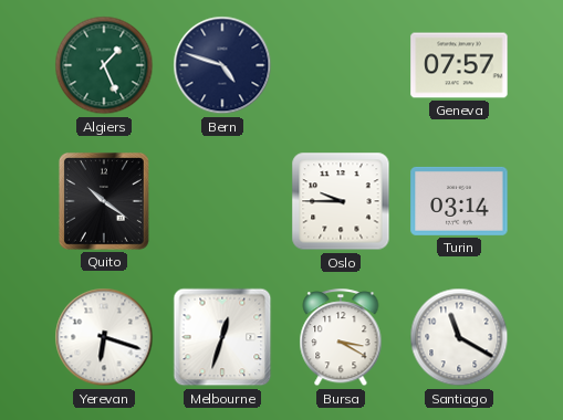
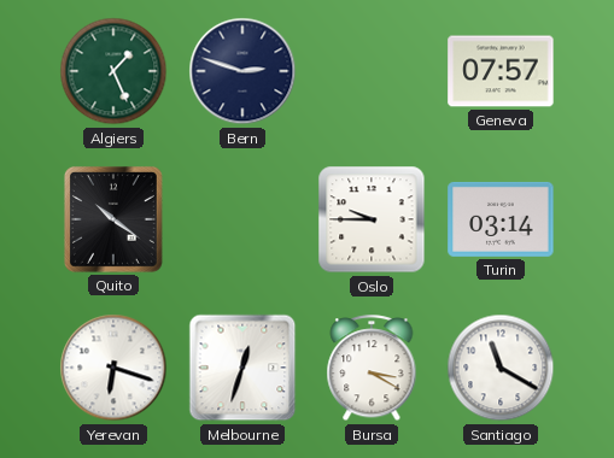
Bern: 4:48 -> 2:48
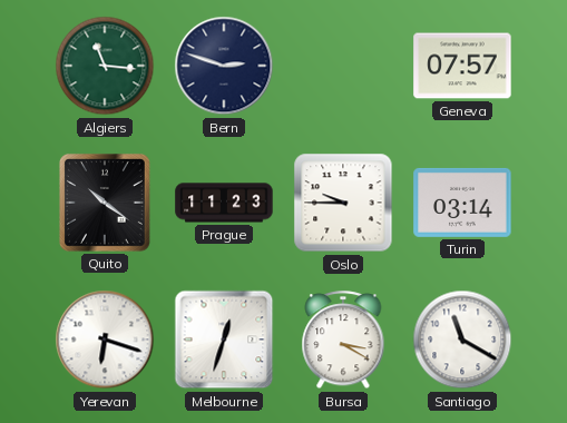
Algiers: 1:26 -> 11:16
Prague: none -> 11:23
